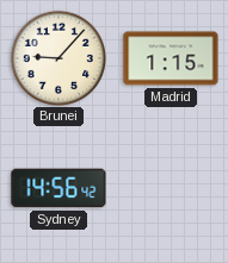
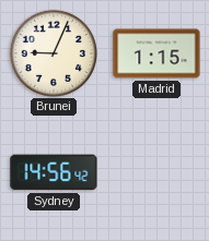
Brunei: 9:07 -> 9:04
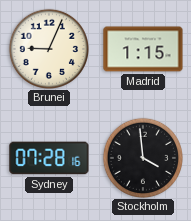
Sydney: 14:56 -> 07:28
Stockholm: none -> 3:59
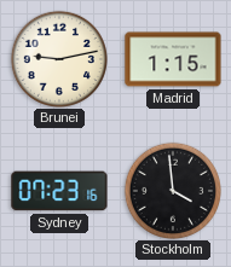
Brunei: 9:04 -> 9:13
Sydney: 07:28 -> 07:23
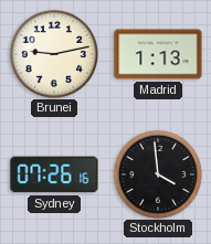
Madrid: 1:15 -> 1:13
Sydney: 07:23 -> 07:26
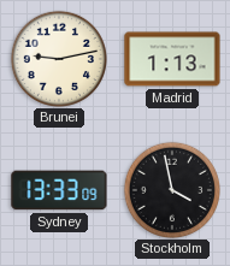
Sydney: 07:26 -> 13:33
Stockholm: 3:59 -> 3:58
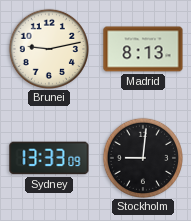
Madrid: 1:13 -> 8:13
Stockholm: 3:58 -> 9:01
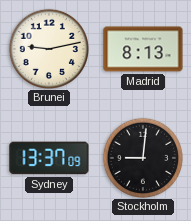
Sydney: 13:33 -> 13:37
